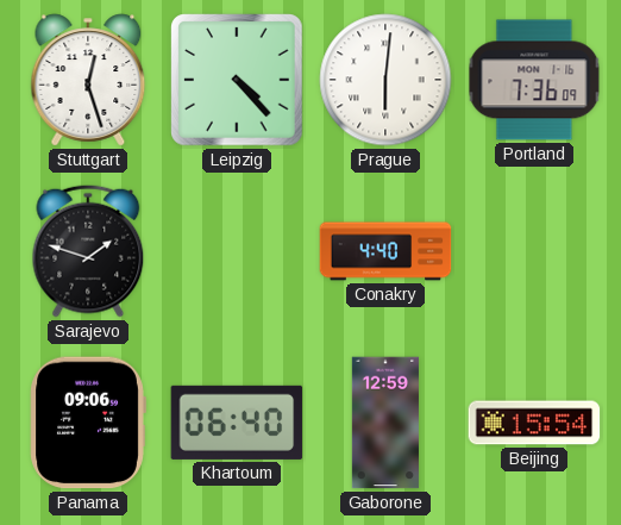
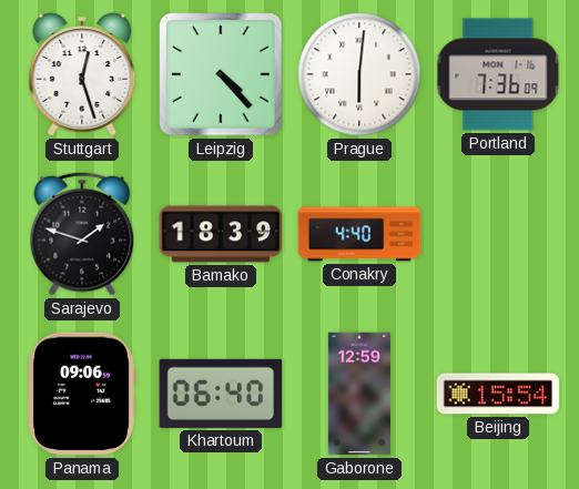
Bamako: none -> 18:39
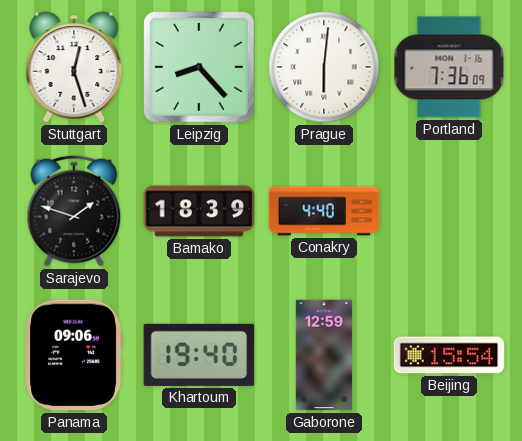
Leipzig: 4:23 -> 8:23
Khartoum: 06:40 -> 19:40
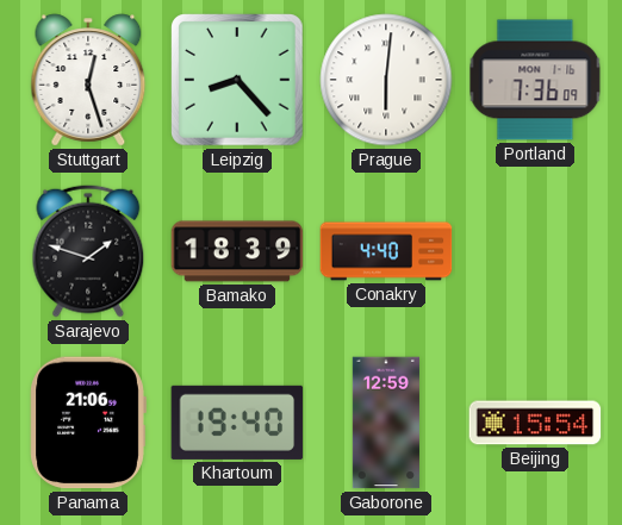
Panama: 09:06 -> 21:06
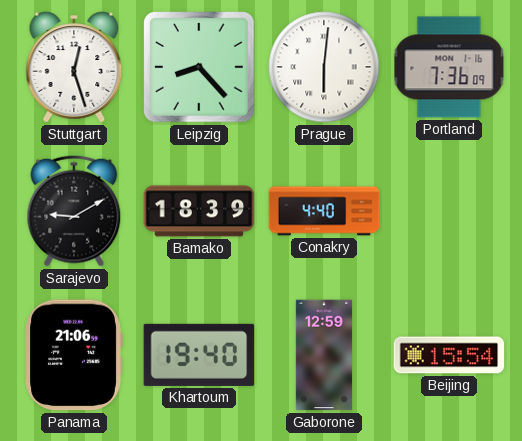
Sarajevo: 1:48 -> 9:10
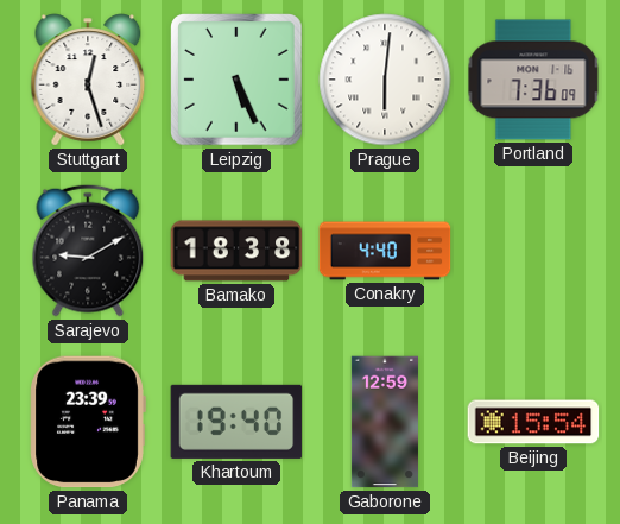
Leipzig: 8:23 -> 5:26
Bamako: 18:39 -> 18:38
Panama: 21:06 -> 23:39
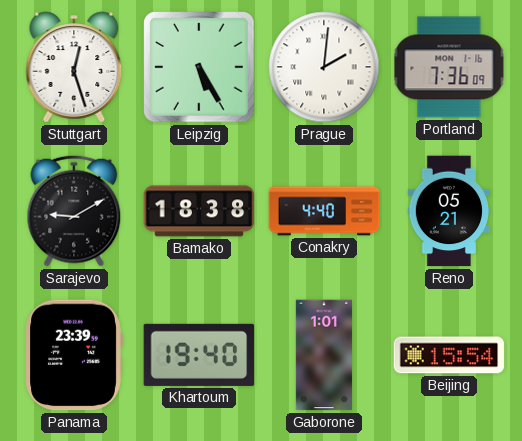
Leipzig: 5:26 -> 5:25
Prague: 6:01 -> 2:01
Reno: none -> 05:21
Gaborone: 12:59 -> 1:01
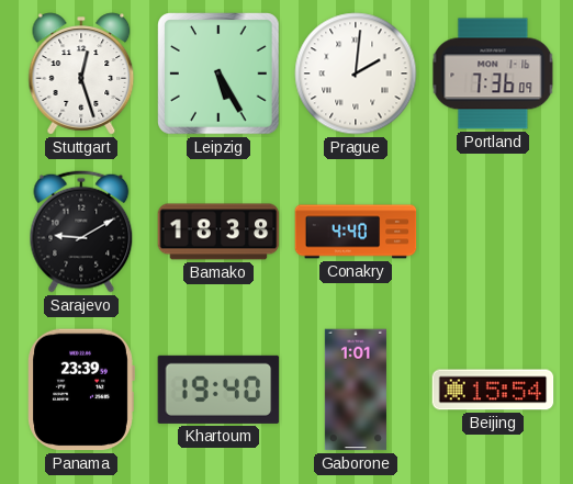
Reno: 05:21 -> none
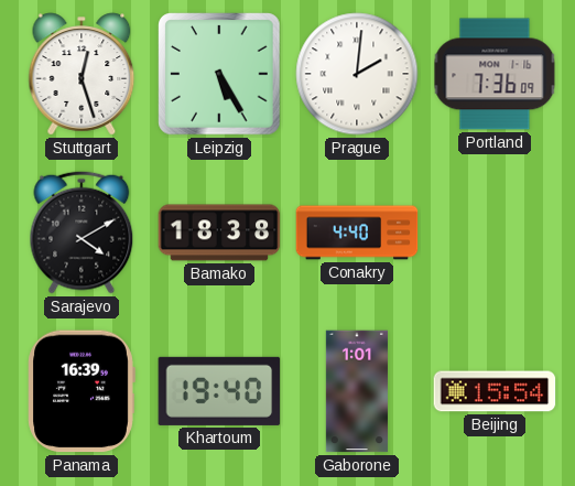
Sarajevo: 9:10 -> 4:10
Panama: 23:39 -> 16:39
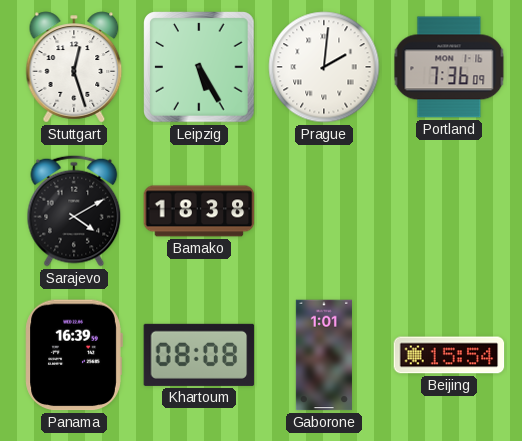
Conakry: 4:40 -> none
Khartoum: 19:40 -> 08:08
